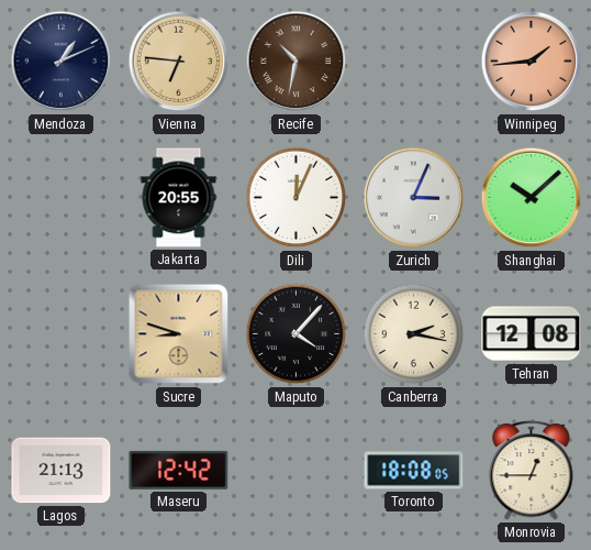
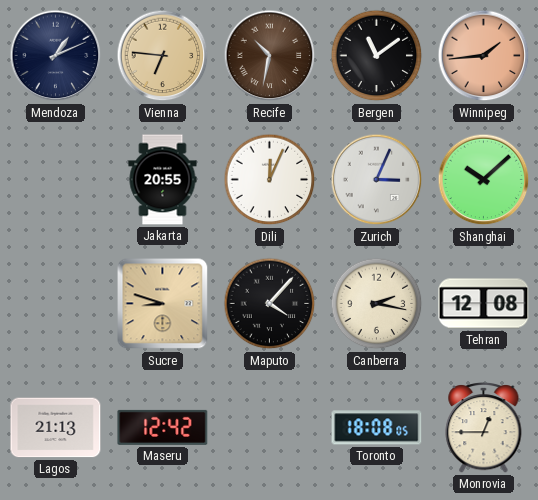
Bergen: none -> 11:09
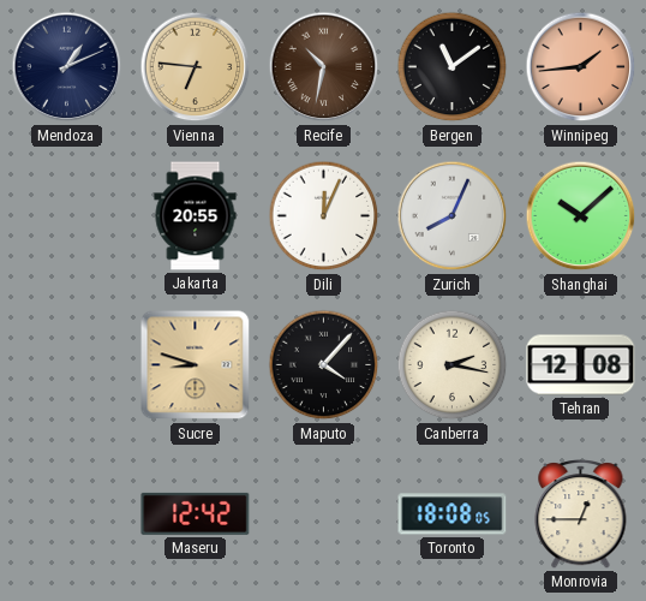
Zurich: 3:04 -> 8:04
Lagos: 21:13 -> none
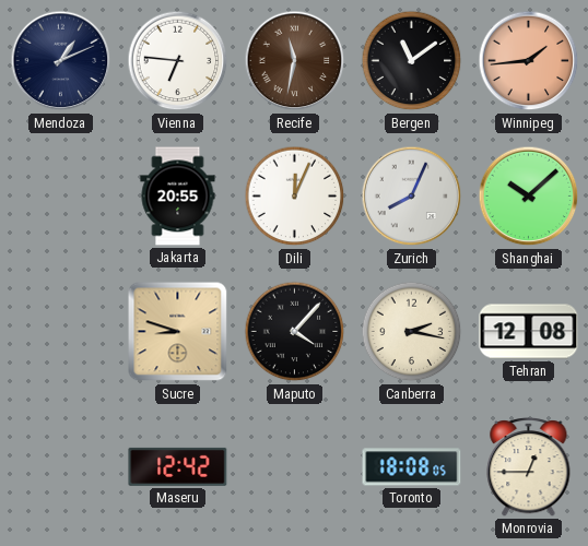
Vienna dial: champagne -> white
Recife: 10:32 -> 11:32
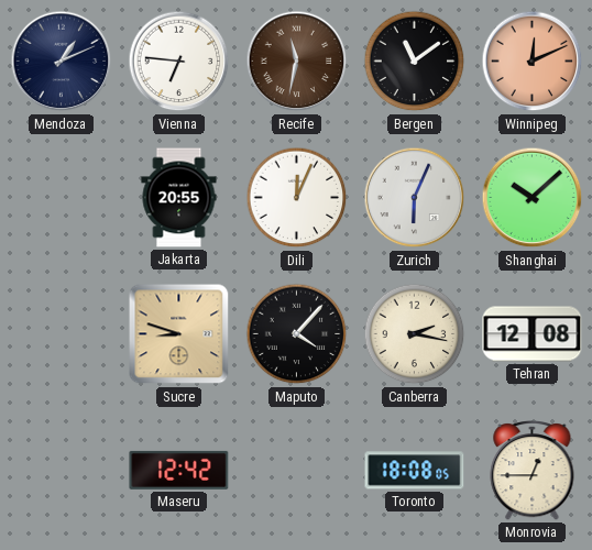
Winnipeg: 1:44 -> 12:11
Zurich: 8:04 -> 6:04
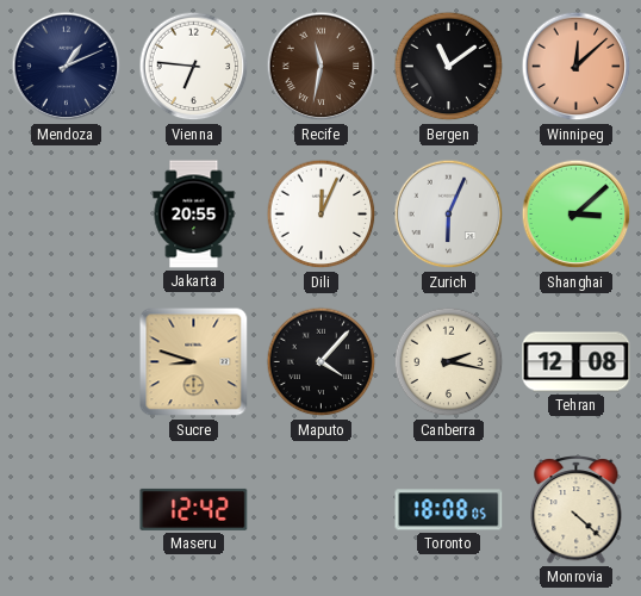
Winnipeg: 12:11 -> 12:08
Shanghai: 10:08 -> 3:08
Monrovia: 12:45 -> 4:22
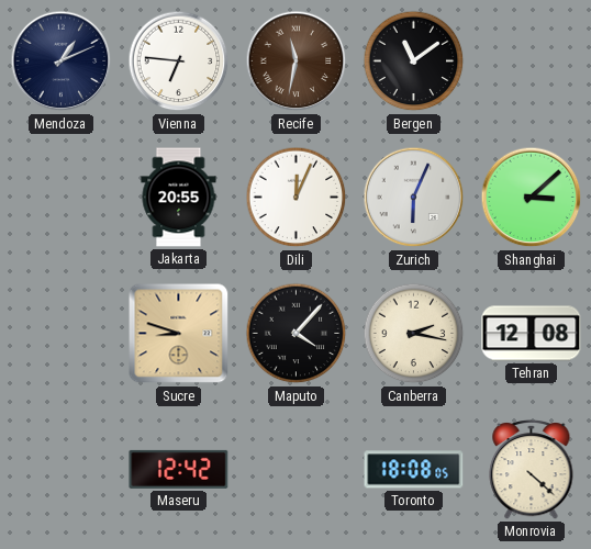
Winnipeg: 12:08 -> none
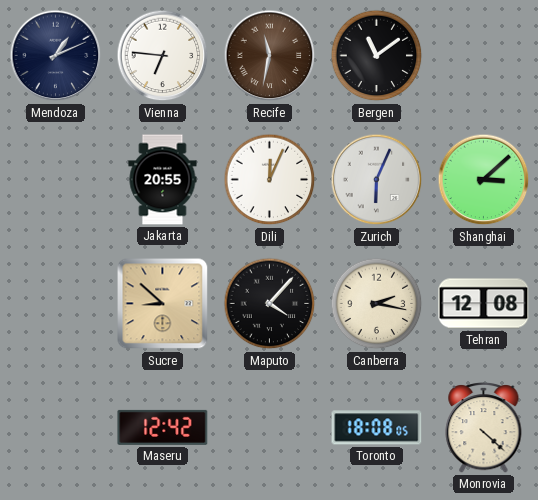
Sucre: 8:48 -> 8:52
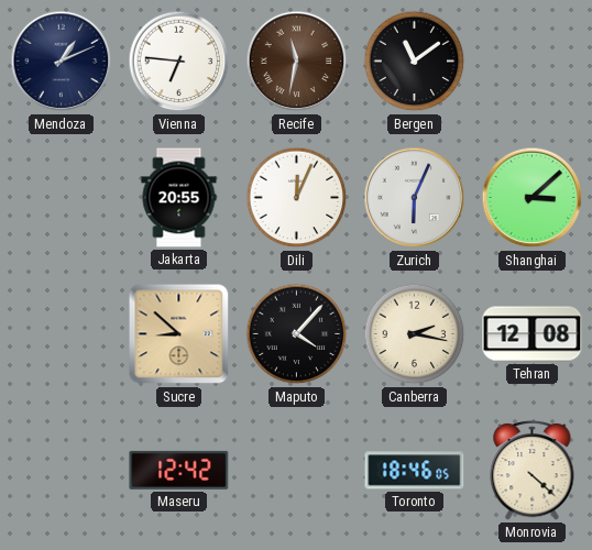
Toronto: 18:08 -> 18:46
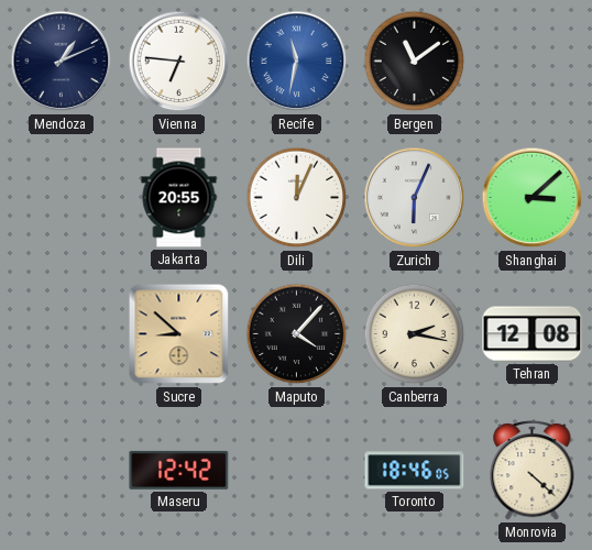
Recife dial: brown -> blue
